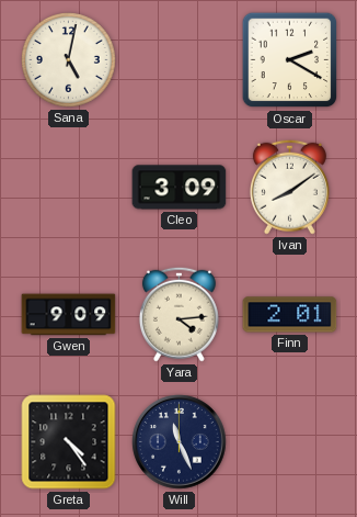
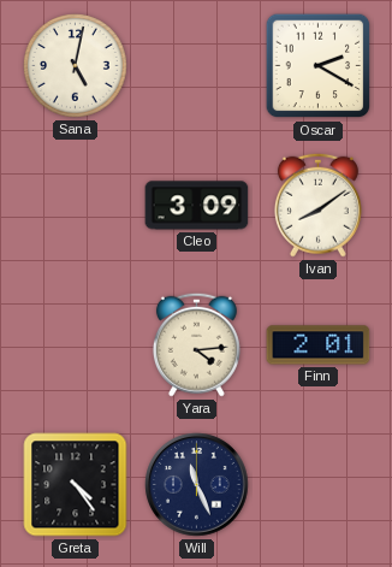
Gwen: 9:09 -> none
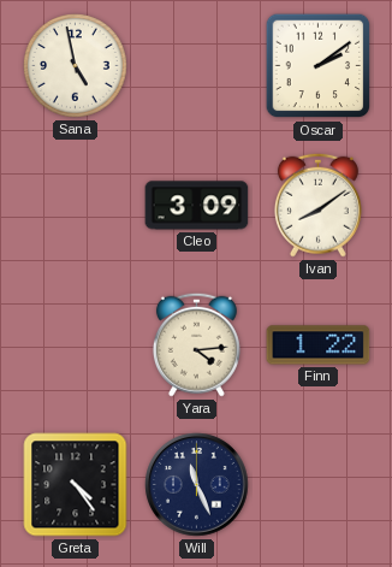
Sana: 5:02 -> 4:58
Oscar: 2:20 -> 2:09
Finn: 2:01 -> 1:22
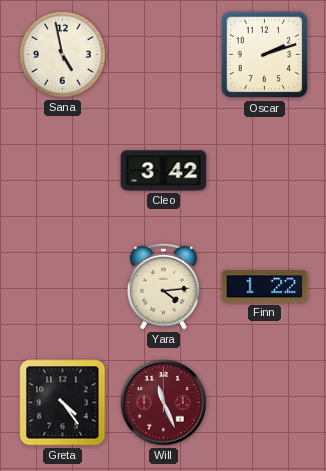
Oscar: 2:09 -> 2:12
Cleo: 3:09 -> 3:42
Ivan: 8:09 -> none
Will dial: navy -> burgundy
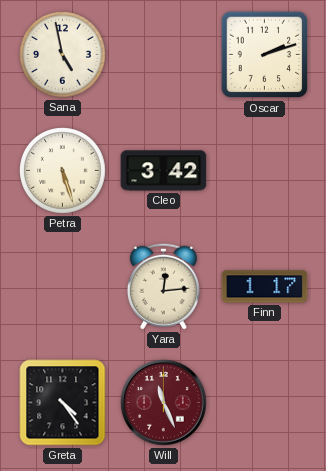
Petra: none -> 5:27
Yara: 4:14 -> 12:14
Finn: 1:22 -> 1:17
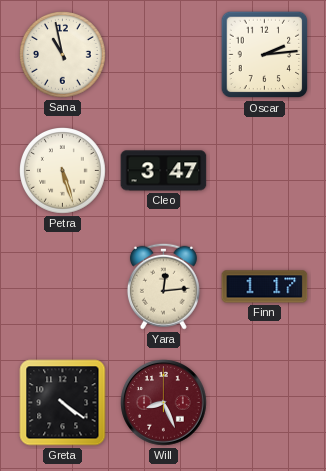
Sana: 4:58 -> 10:58
Oscar: 2:12 -> 2:14
Cleo: 3:42 -> 3:47
Greta: 4:24 -> 4:21
Will: 11:26 -> 8:26
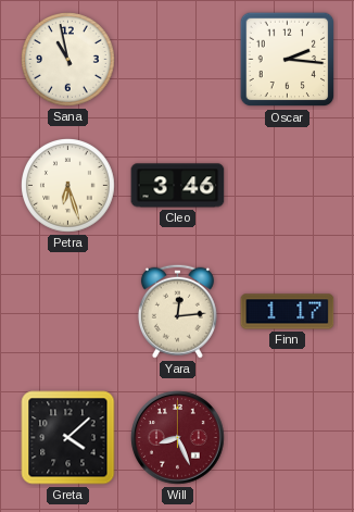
Oscar: 2:14 -> 2:16
Petra: 5:27 -> 6:27
Cleo: 3:47 -> 3:46
Greta: 4:21 -> 4:08
